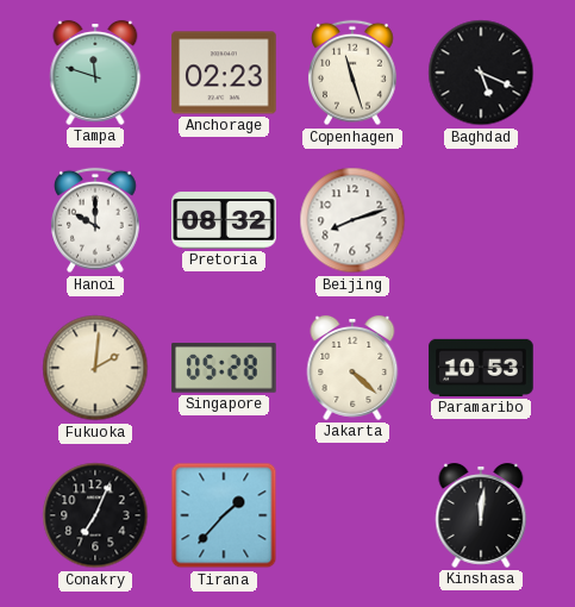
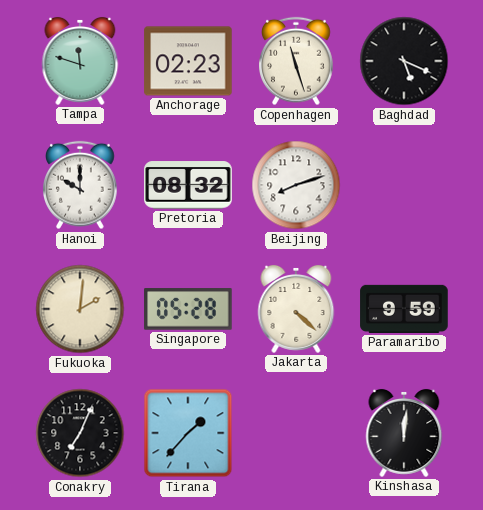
Paramaribo: 10:53 -> 9:59
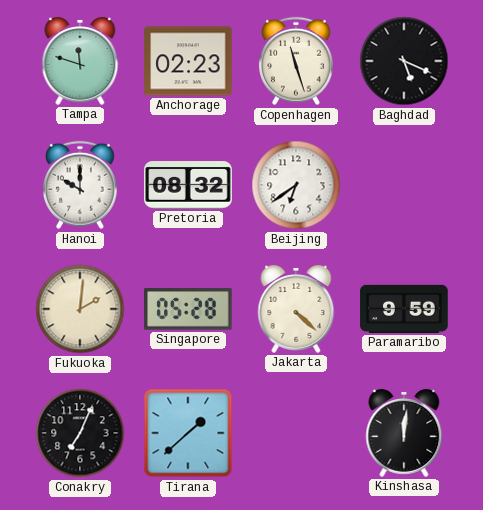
Beijing: 8:12 -> 6:39
Tirana: 1:37 -> 1:38
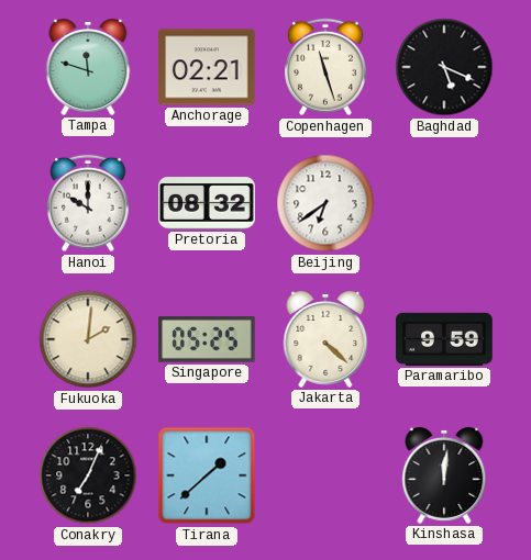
Anchorage: 02:23 -> 02:21
Singapore: 05:28 -> 05:25
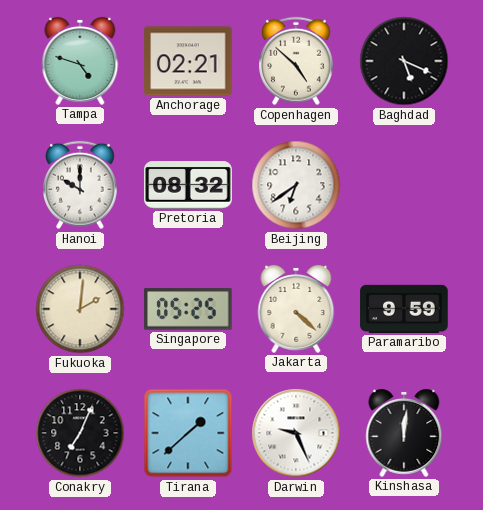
Tampa: 11:48 -> 4:48
Copenhagen: 11:27 -> 4:52
Darwin: none -> 9:26
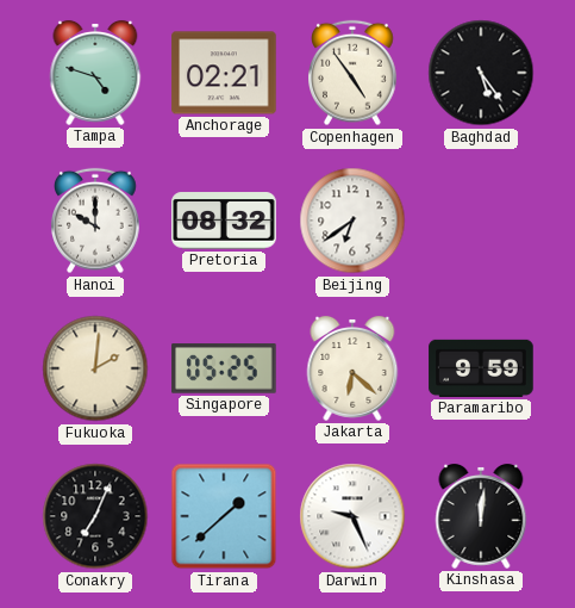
Copenhagen: 4:52 -> 4:54
Baghdad: 5:19 -> 5:24
Jakarta: 4:22 -> 6:22
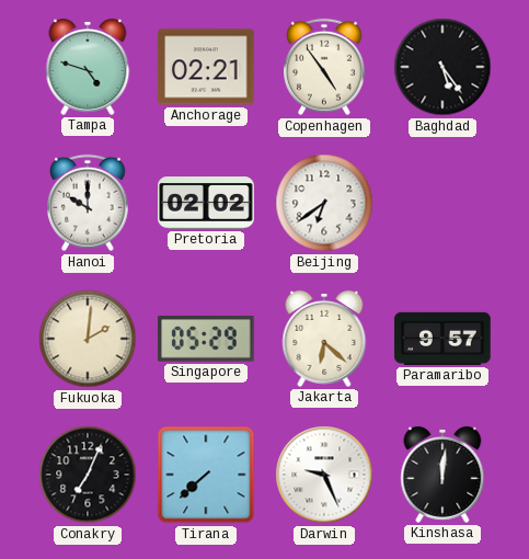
Pretoria: 08:32 -> 02:02
Singapore: 05:25 -> 05:29
Paramaribo: 9:59 -> 9:57
Tirana: 1:38 -> 7:38
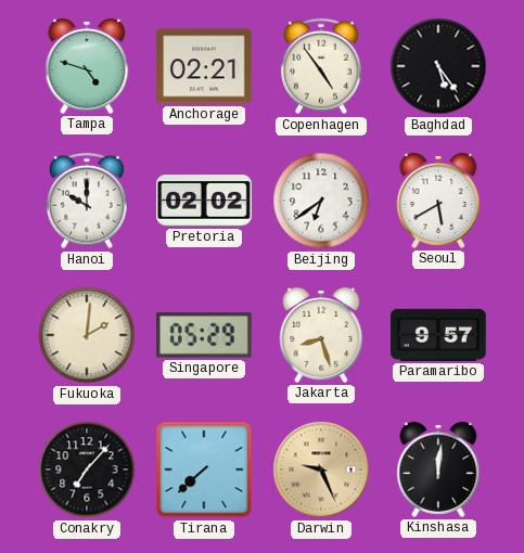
Seoul: none -> 5:40
Jakarta: 6:22 -> 8:27
Conakry: 7:04 -> 7:07
Darwin dial: white -> champagne
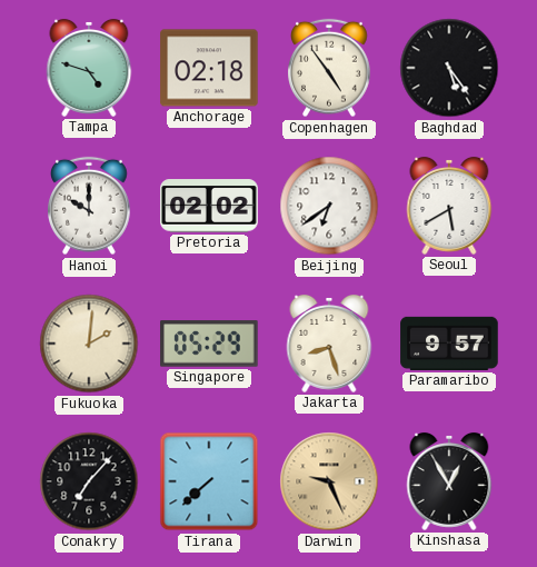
Anchorage: 02:21 -> 02:18
Kinshasa: 12:01 -> 12:55
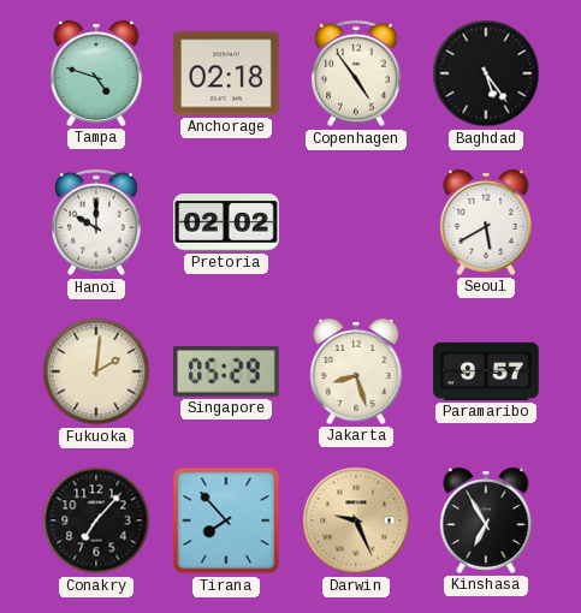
Beijing: 6:39 -> none
Tirana: 7:38 -> 7:53
Kinshasa: 12:55 -> 6:55
